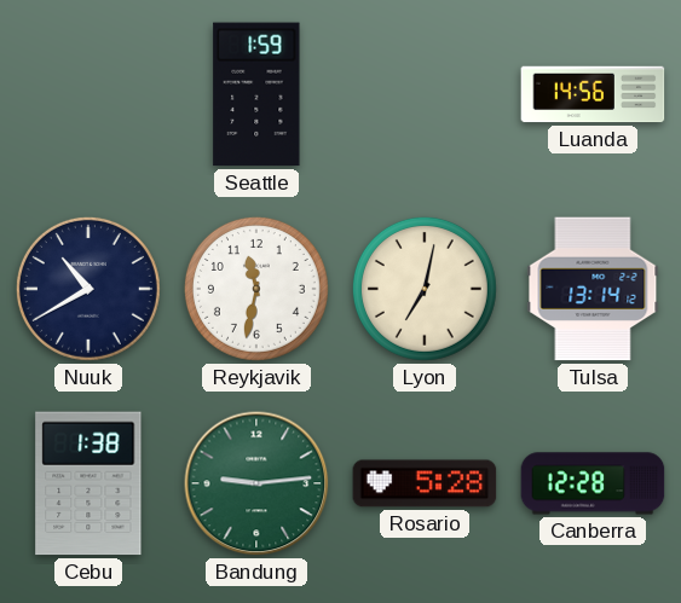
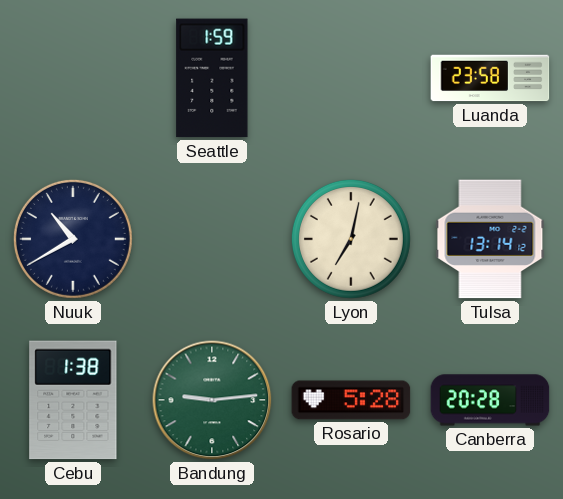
Luanda: 14:56 -> 23:58
Reykjavik: 11:32 -> none
Canberra: 12:28 -> 20:28
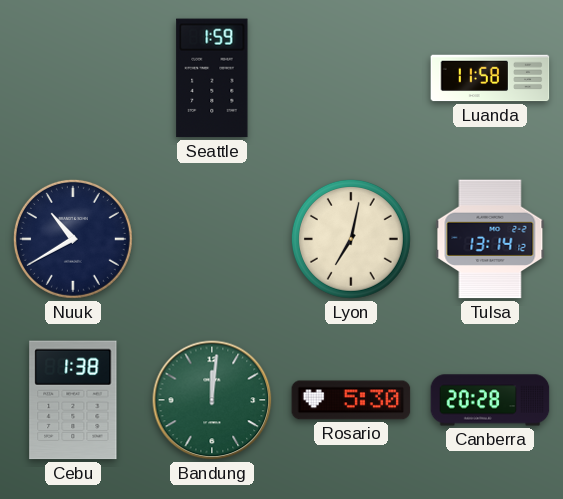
Luanda: 23:58 -> 11:58
Bandung: 9:14 -> 12:01
Rosario: 5:28 -> 5:30
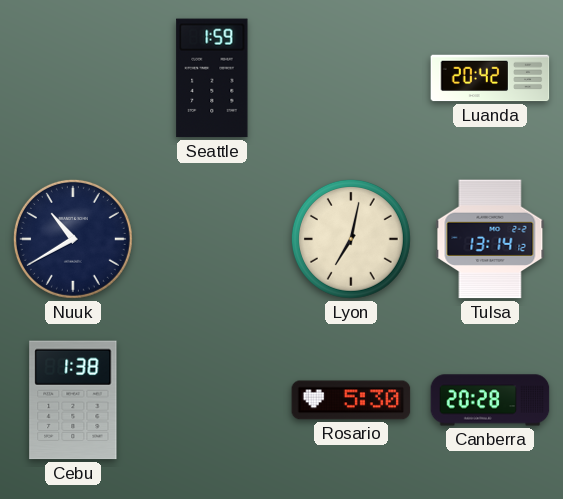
Luanda: 11:58 -> 20:42
Bandung: 12:01 -> none
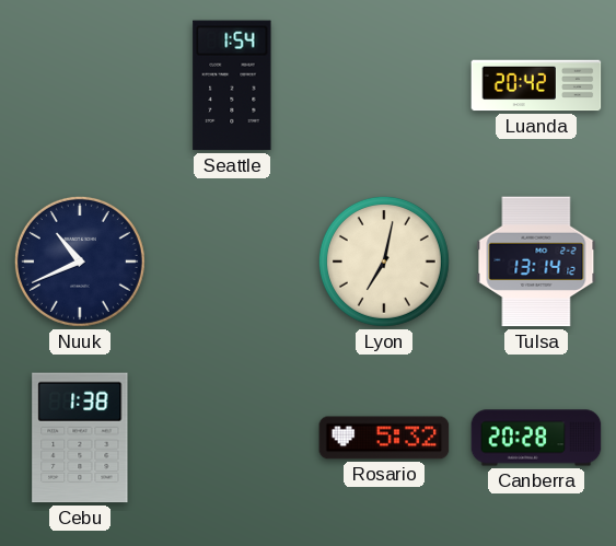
Seattle: 1:59 -> 1:54
Nuuk: 10:40 -> 10:41
Rosario: 5:30 -> 5:32
